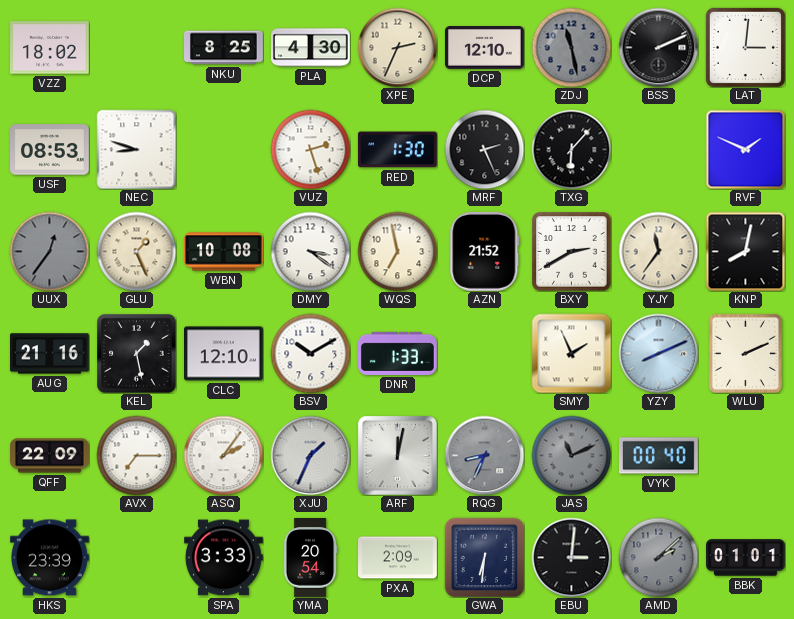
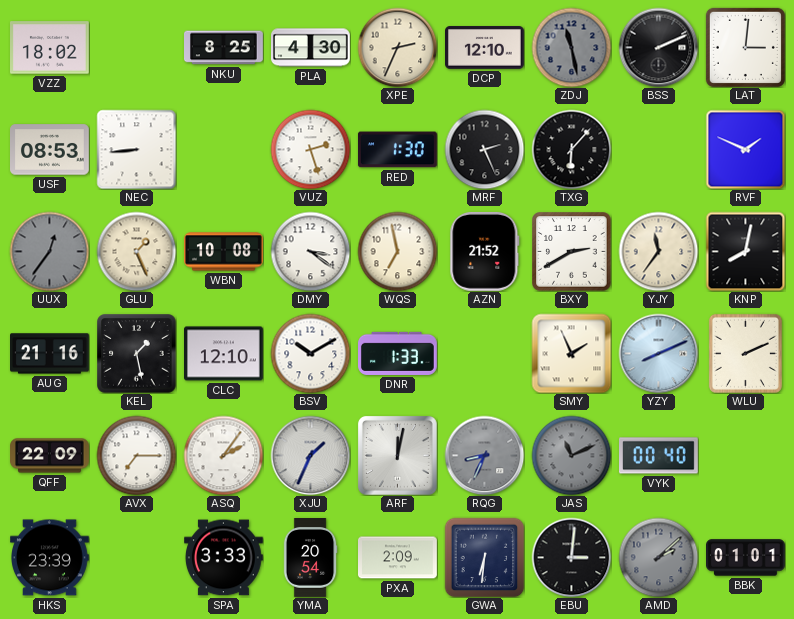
NEC: 8:48 -> 8:44
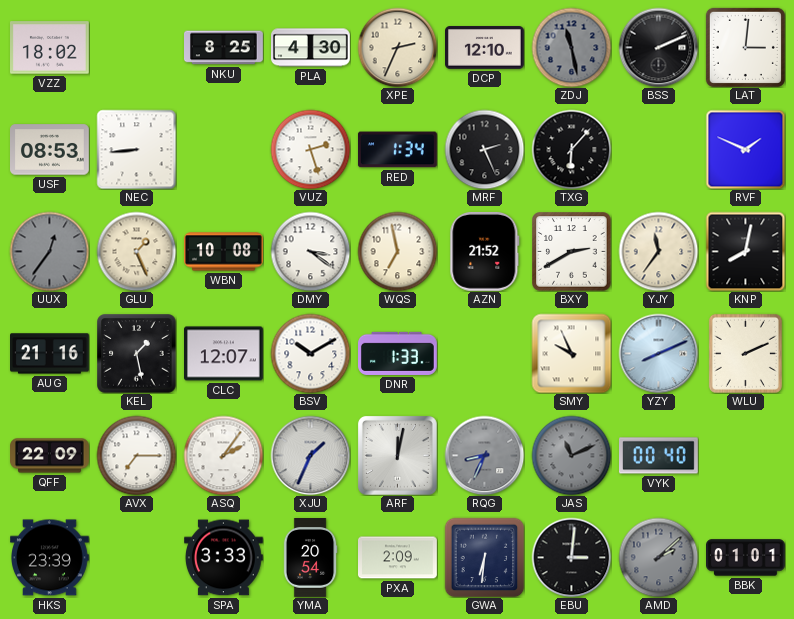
RED: 1:30 -> 1:34
CLC: 12:10 -> 12:07
SMY: 1:56 -> 9:56
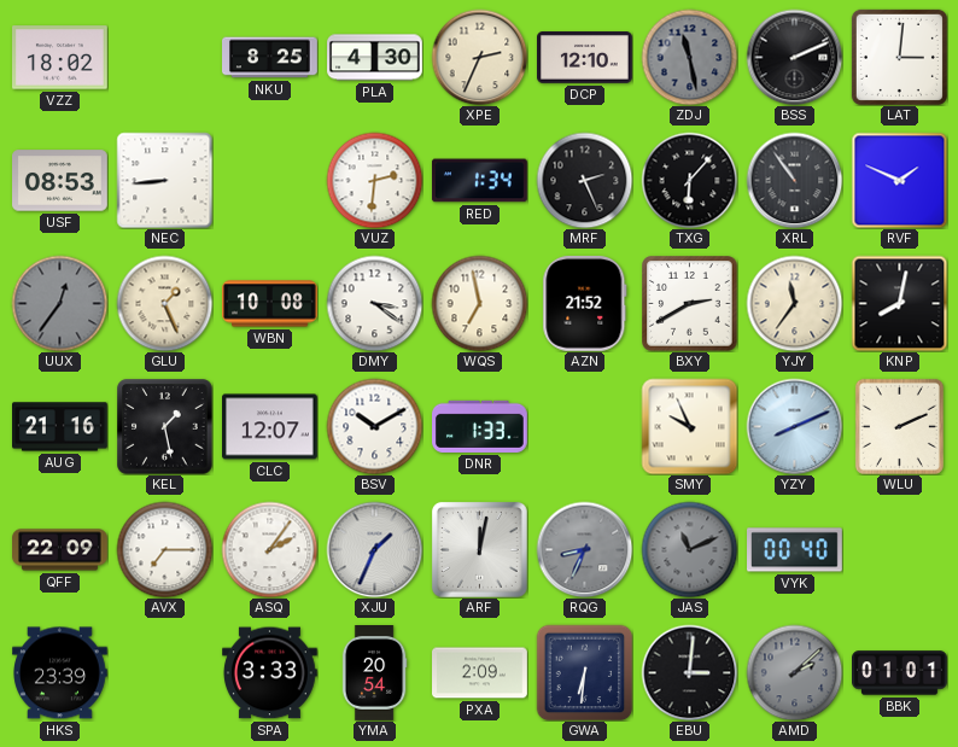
VUZ: 2:27 -> 2:31
XRL: none -> 10:54
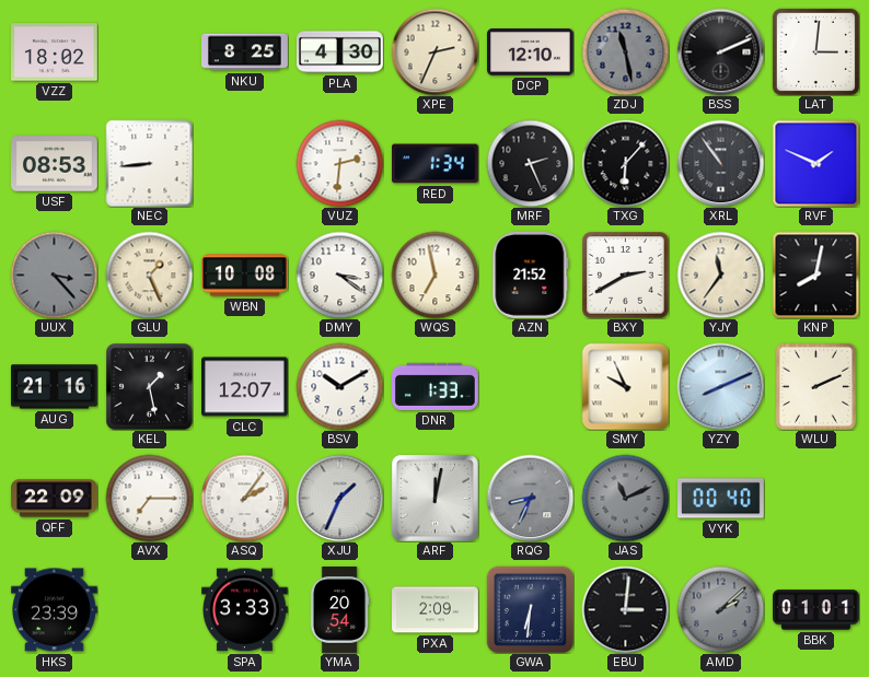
UUX: 12:36 -> 3:23
